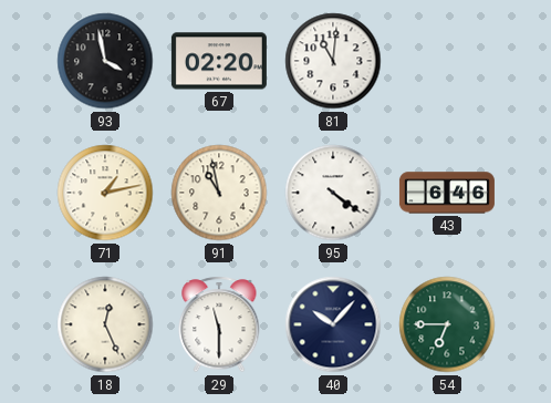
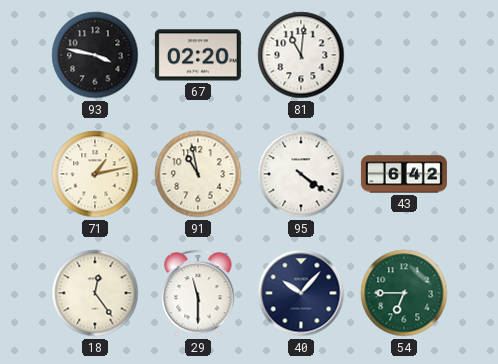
93: 3:58 -> 3:47
43: 6:46 -> 6:42
18: 12:26 -> 12:24
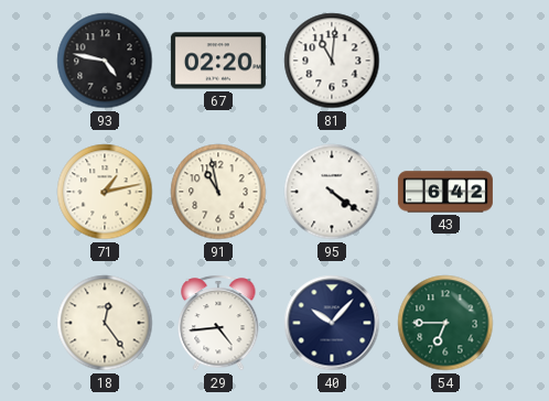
93: 3:47 -> 4:47
29: 11:30 -> 4:44
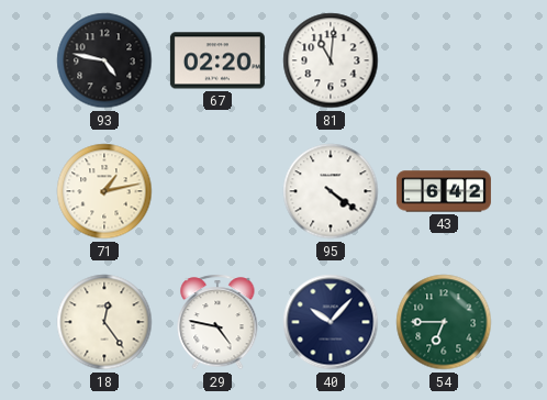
91: 10:58 -> none
29: 4:44 -> 4:47
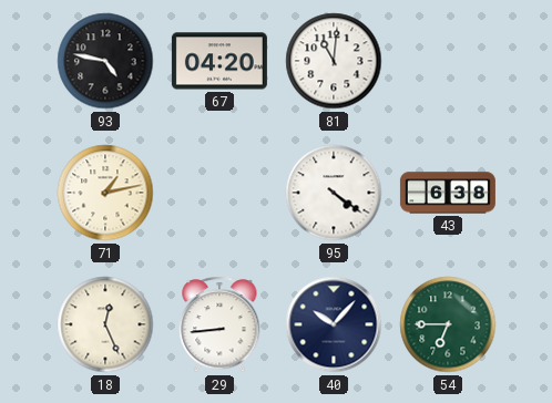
67: 02:20 -> 04:20
43: 6:42 -> 6:38
18: 12:24 -> 12:26
29: 4:47 -> 8:44
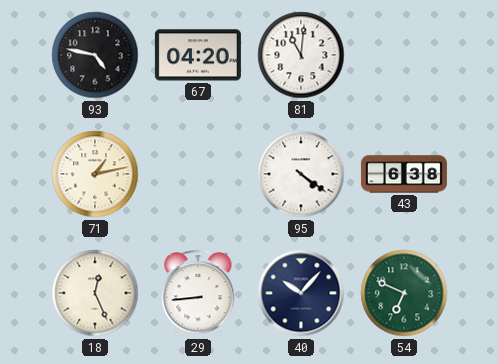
54: 6:45 -> 6:49
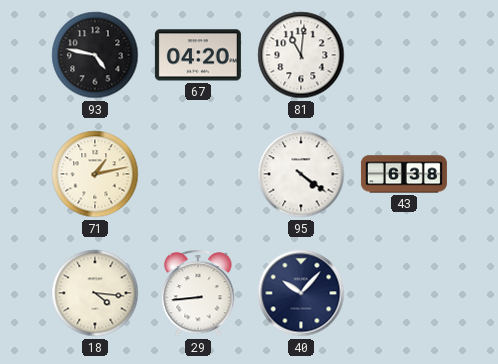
18: 12:26 -> 4:16
54: 6:49 -> none
